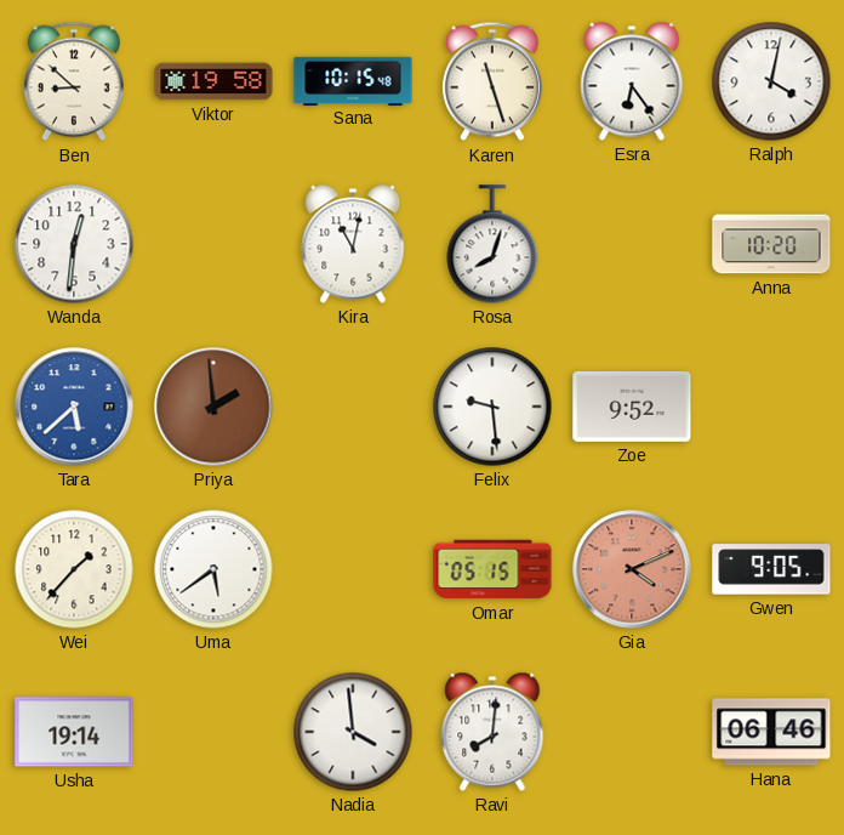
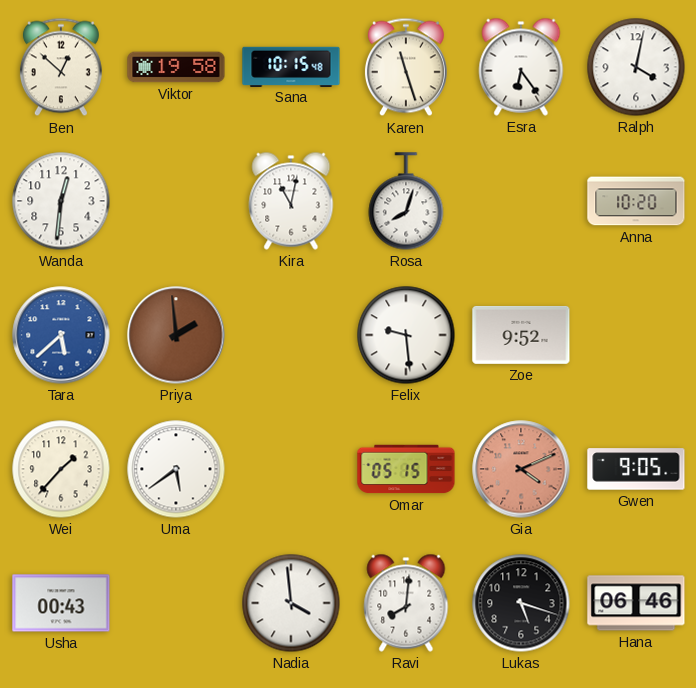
Ben: 8:52 -> 12:52
Usha: 19:14 -> 00:43
Lukas: none -> 5:18
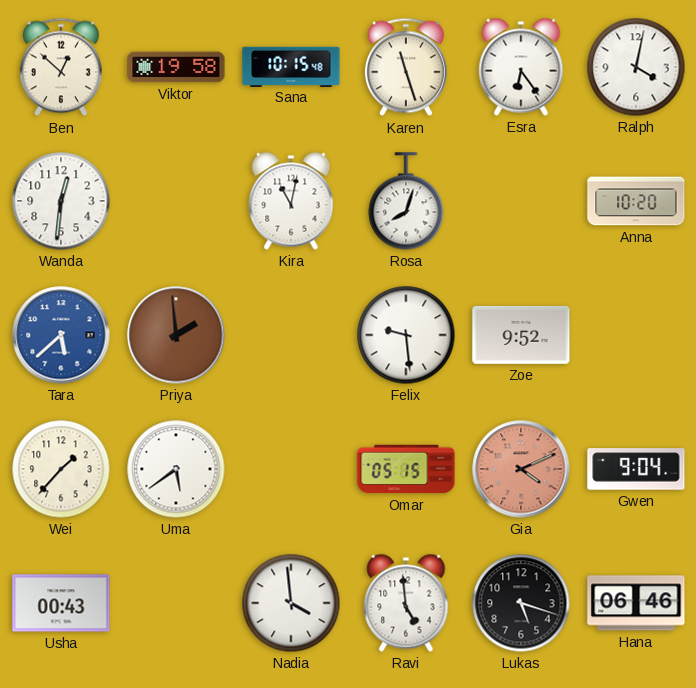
Gwen: 9:05 -> 9:04
Ravi: 8:01 -> 4:59
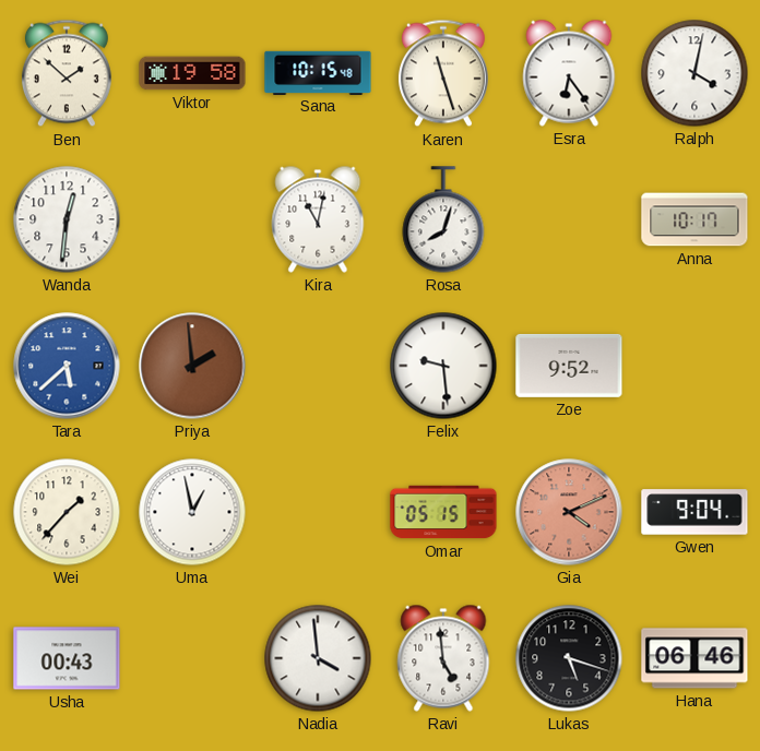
Ben: 12:52 -> 1:52
Anna: 10:20 -> 10:17
Uma: 5:39 -> 12:58
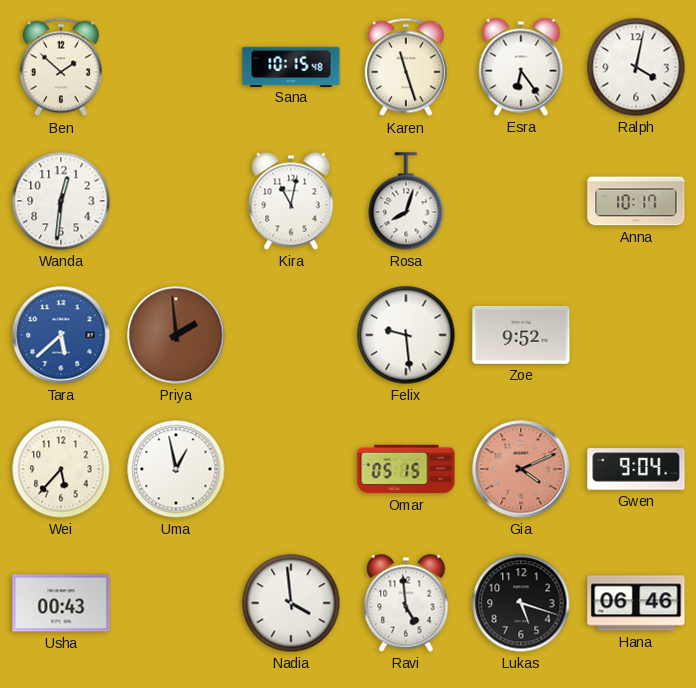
Viktor: 19:58 -> none
Wei: 1:37 -> 5:37
